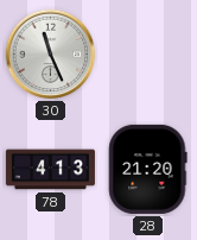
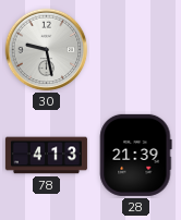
30: 11:26 -> 9:28
28: 21:20 -> 21:39
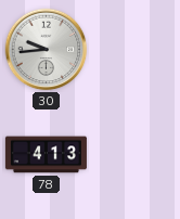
30: 9:28 -> 9:44
28: 21:39 -> none
